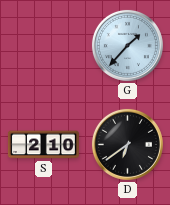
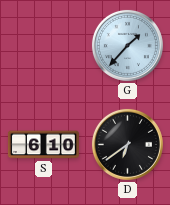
S: 2:10 -> 6:10
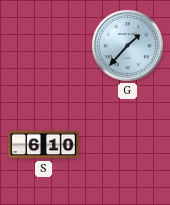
D: 6:39 -> none
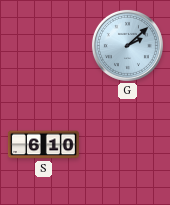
G: 1:37 -> 2:08
